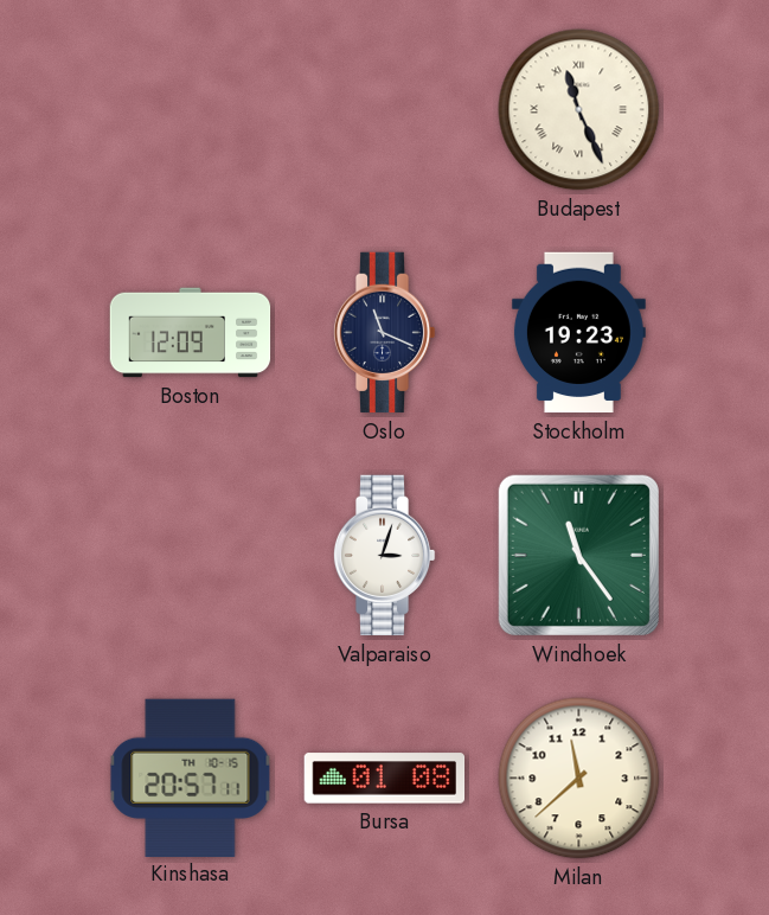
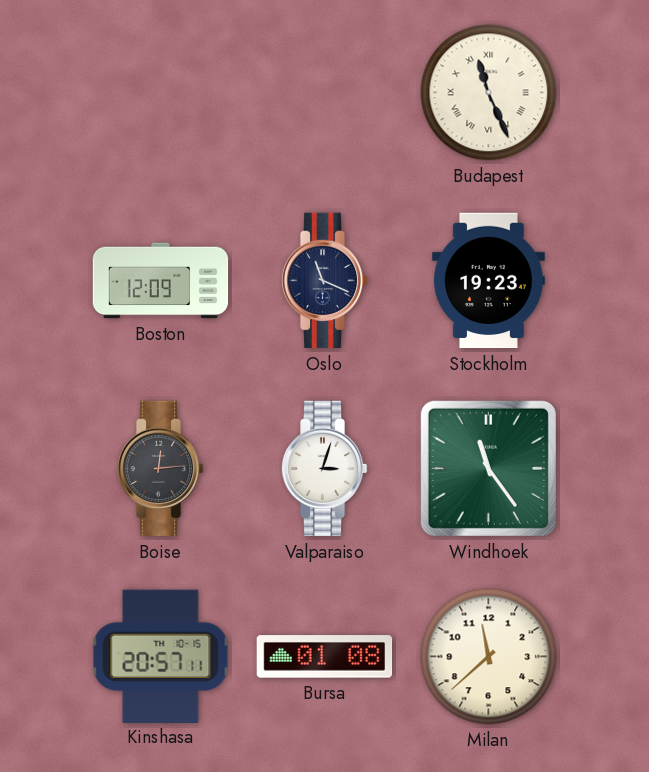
Boise: none -> 12:14
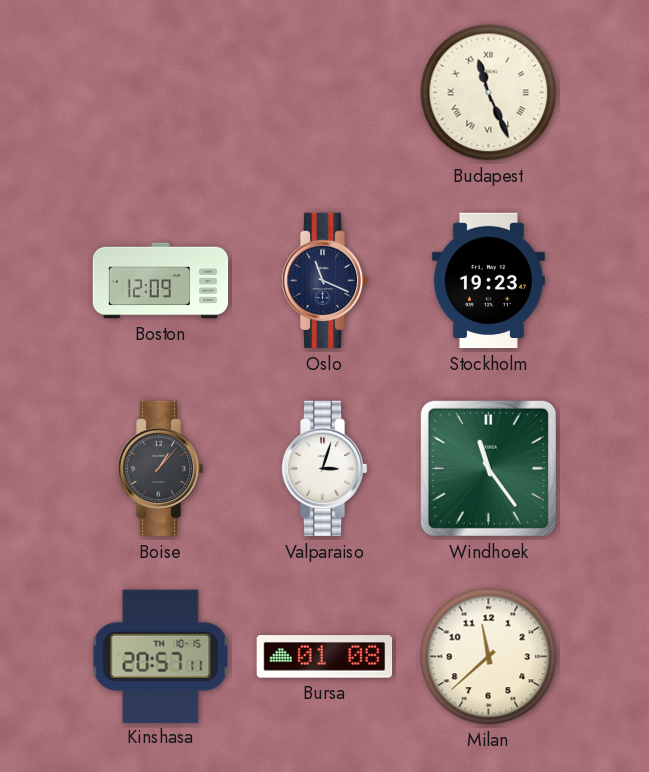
Boise: 12:14 -> 1:07
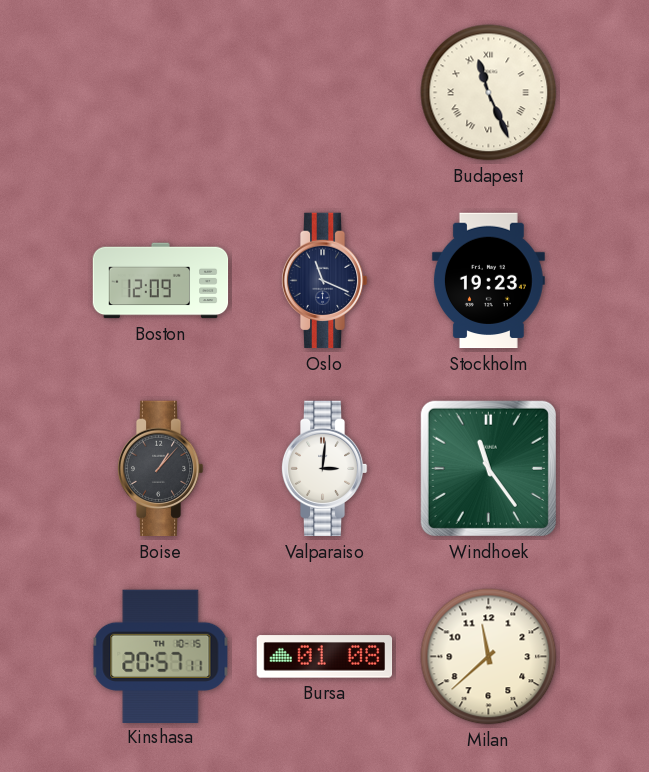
Valparaiso: 3:03 -> 3:01
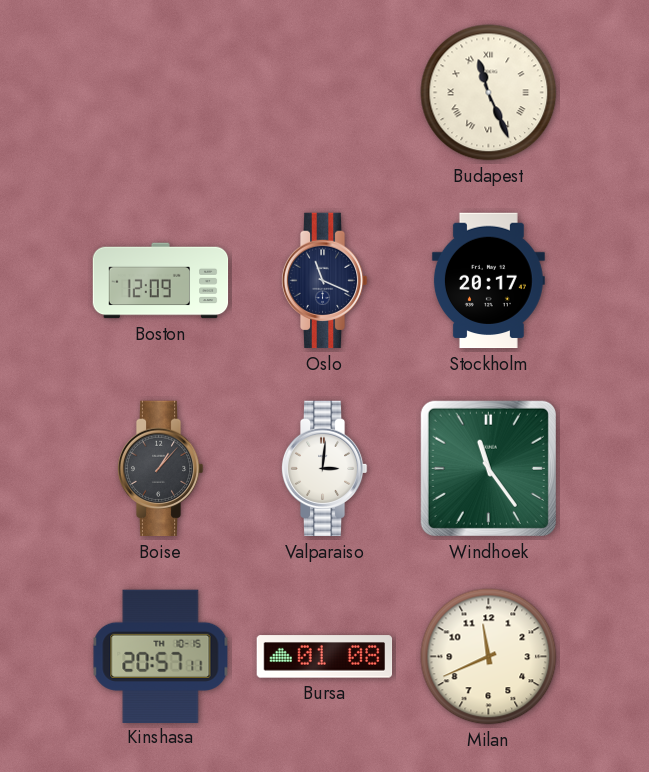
Stockholm: 19:23 -> 20:17
Milan: 11:38 -> 11:41
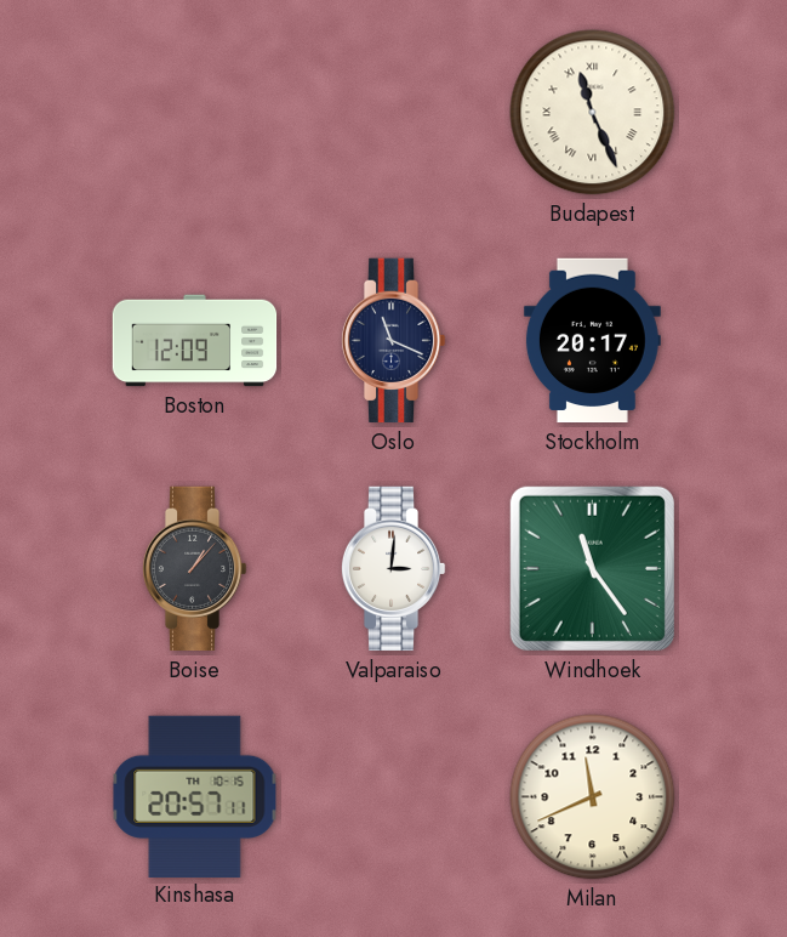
Bursa: 01:08 -> none
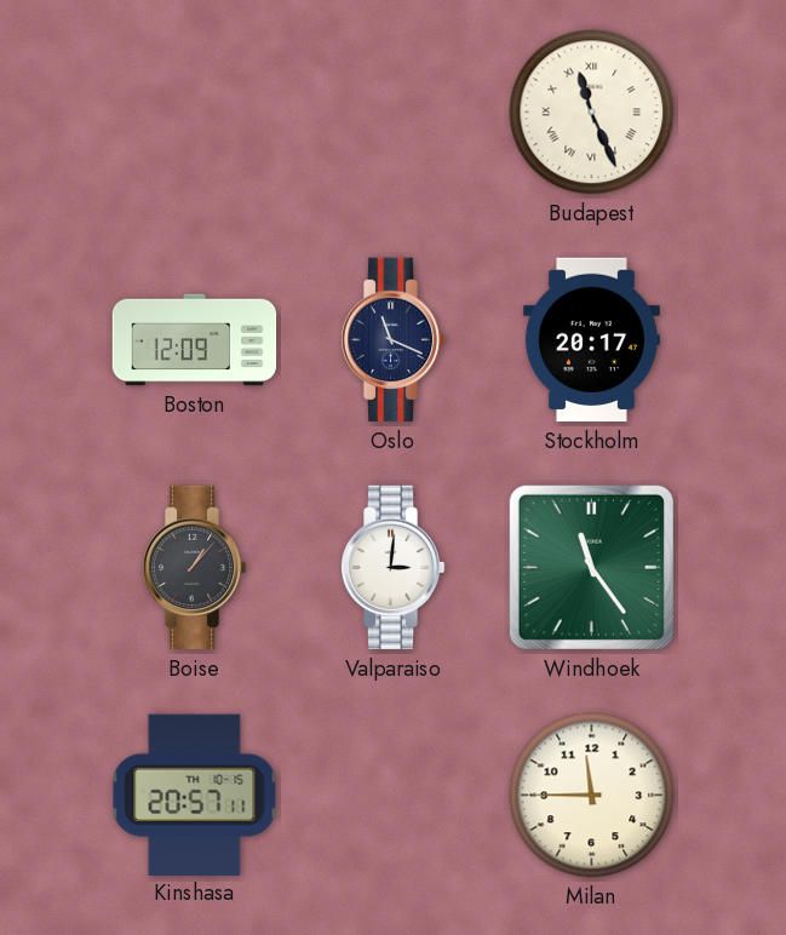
Milan: 11:41 -> 11:45
